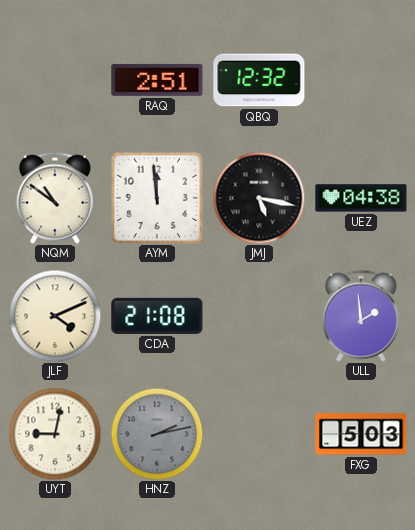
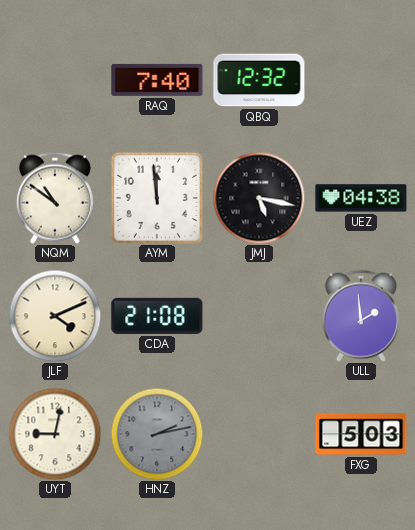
RAQ: 2:51 -> 7:40
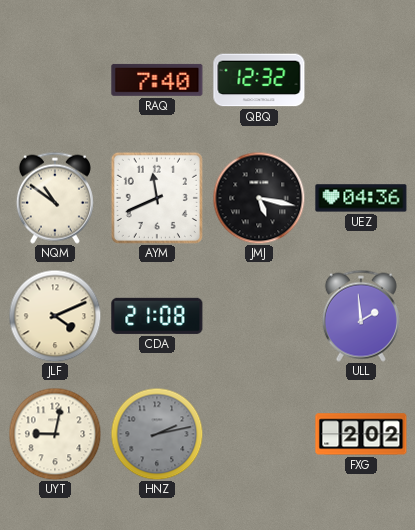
AYM: 11:59 -> 11:41
UEZ: 04:38 -> 04:36
FXG: 5:03 -> 2:02
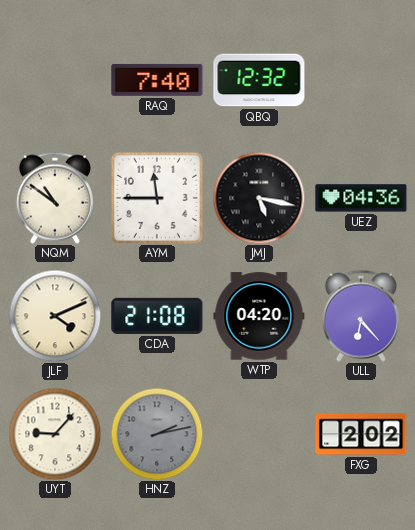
AYM: 11:41 -> 11:45
WTP: none -> 04:20
ULL: 1:59 -> 6:23
UYT: 9:02 -> 9:07
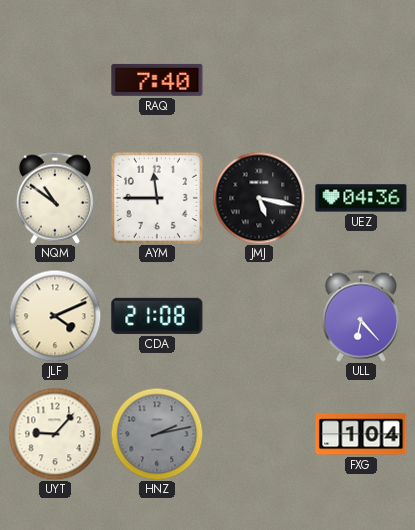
QBQ: 12:32 -> none
WTP: 04:20 -> none
FXG: 2:02 -> 1:04
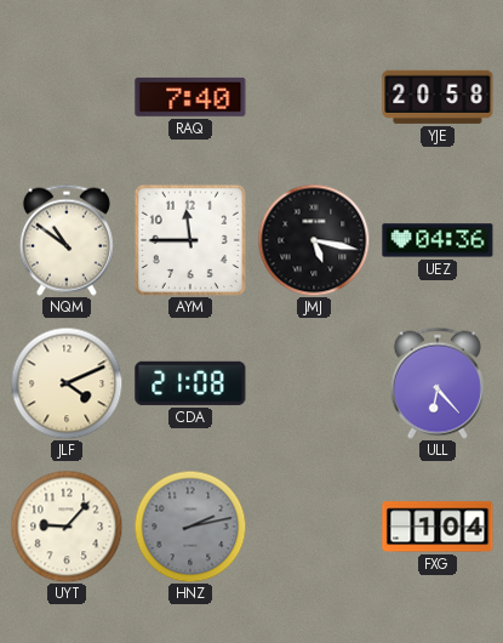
YJE: none -> 20:58
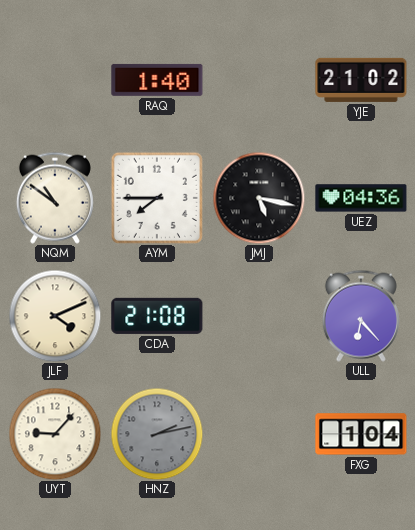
RAQ: 7:40 -> 1:40
YJE: 20:58 -> 21:02
AYM: 11:45 -> 7:45
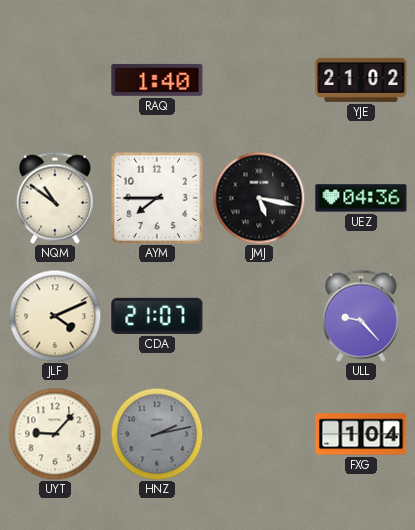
CDA: 21:08 -> 21:07
ULL: 6:23 -> 9:23
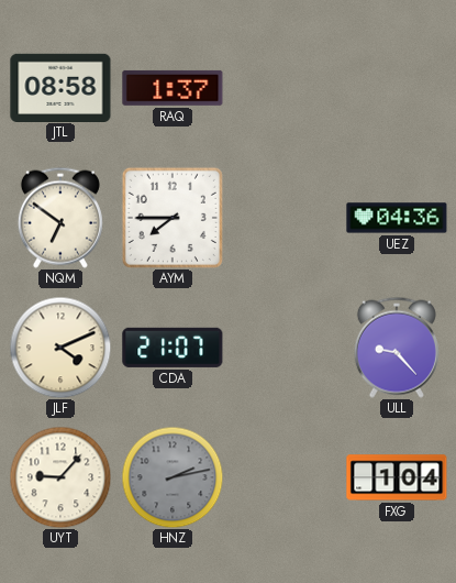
JTL: none -> 08:58
RAQ: 1:40 -> 1:37
YJE: 21:02 -> none
NQM: 10:51 -> 6:51
JMJ: 5:17 -> none
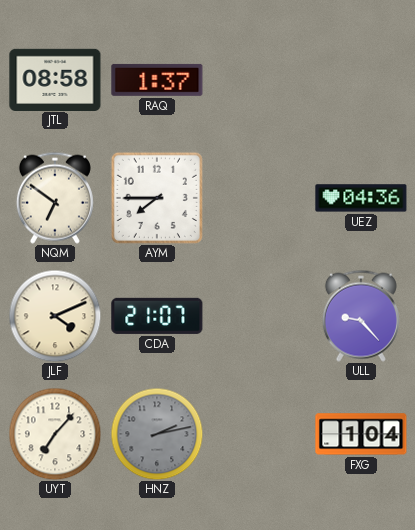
UYT: 9:07 -> 7:07
